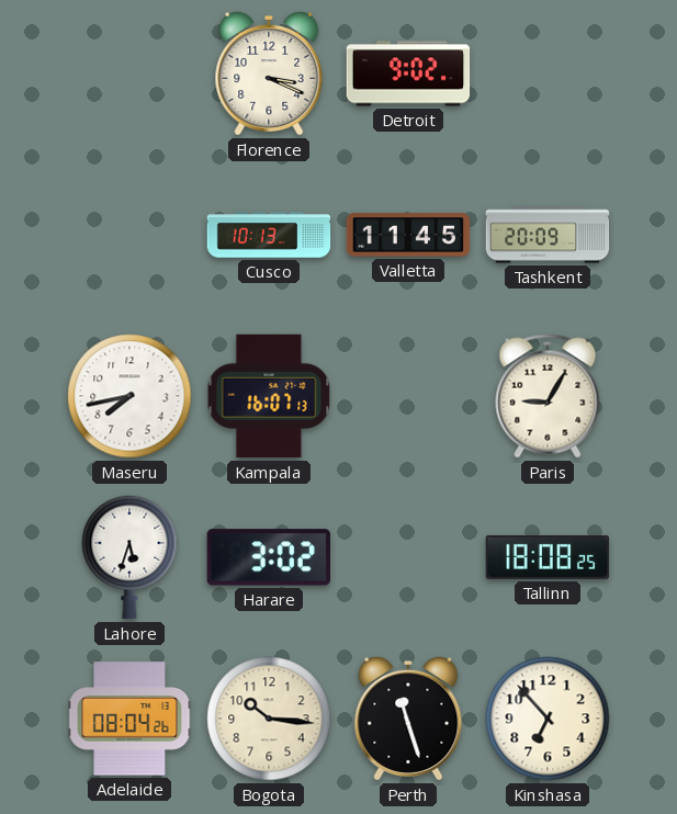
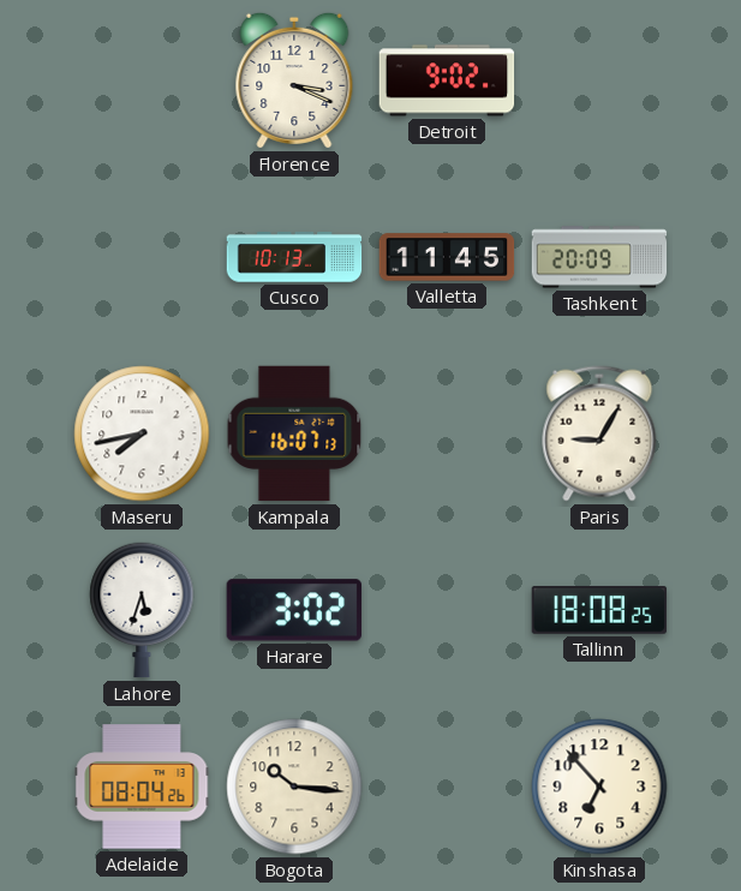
Perth: 11:27 -> none
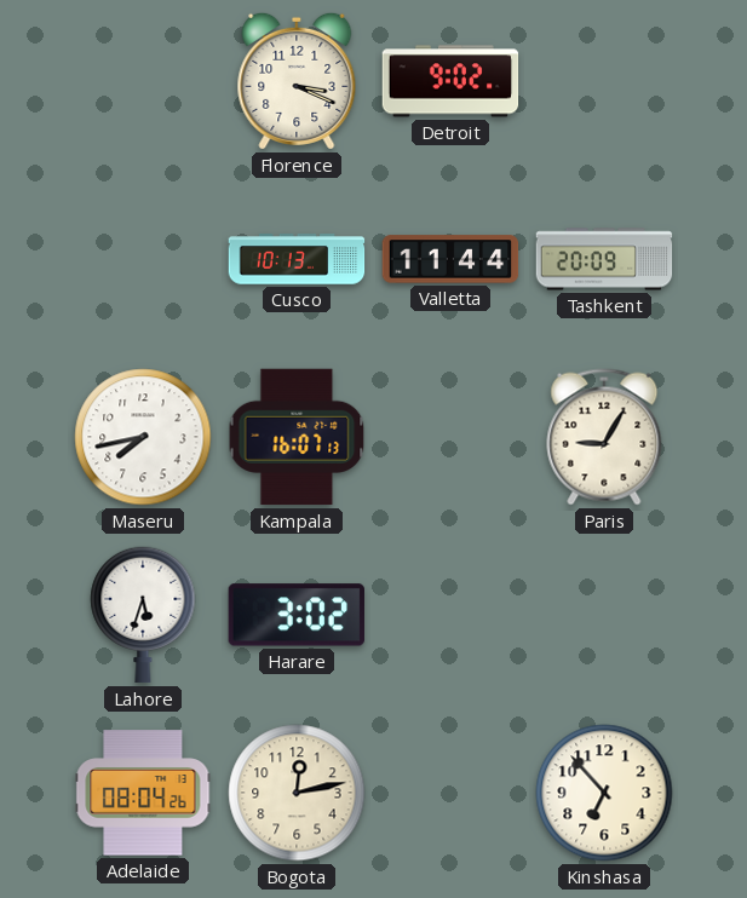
Valletta: 11:45 -> 11:44
Tallinn: 18:08 -> none
Bogota: 10:16 -> 12:13
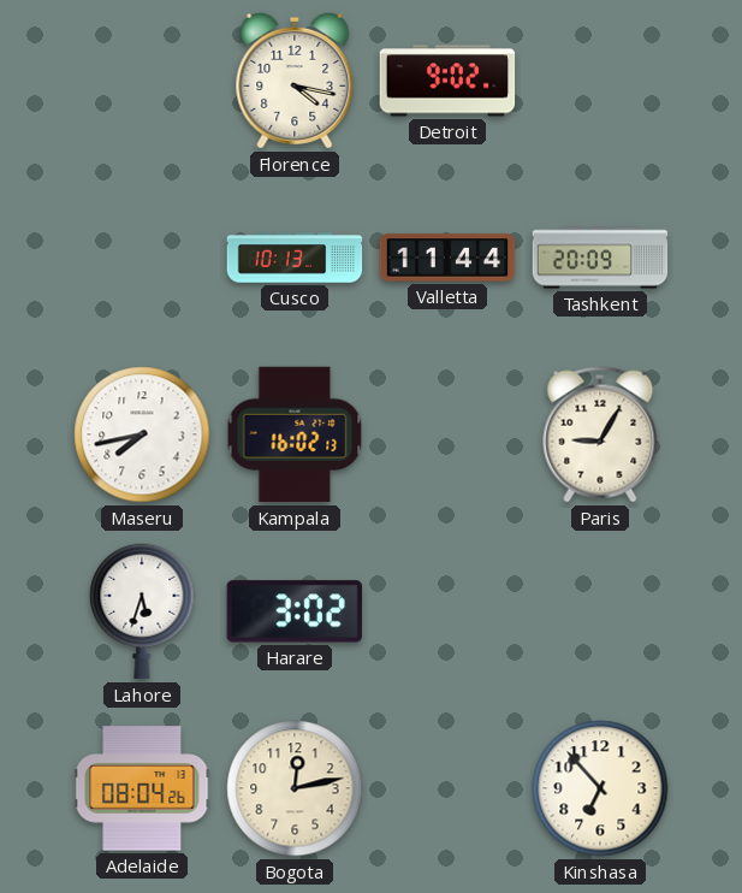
Florence: 3:19 -> 4:17
Kampala: 16:07 -> 16:02
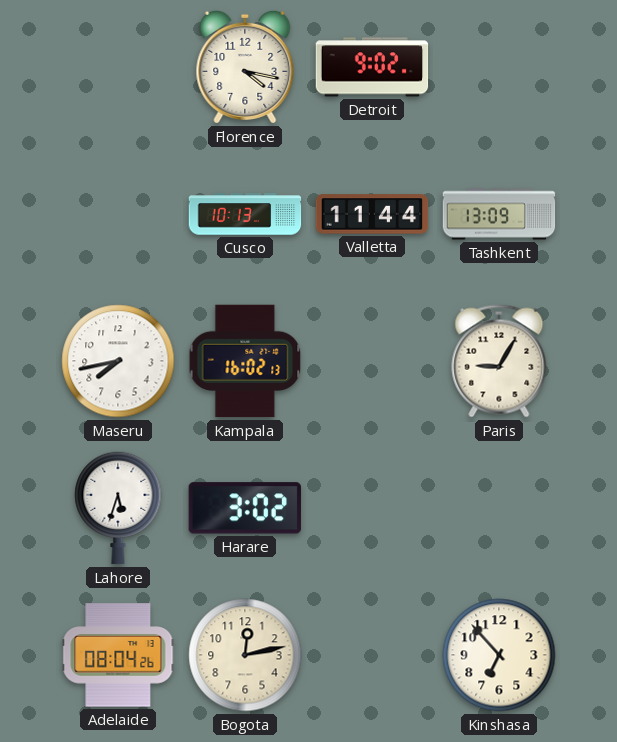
Tashkent: 20:09 -> 13:09
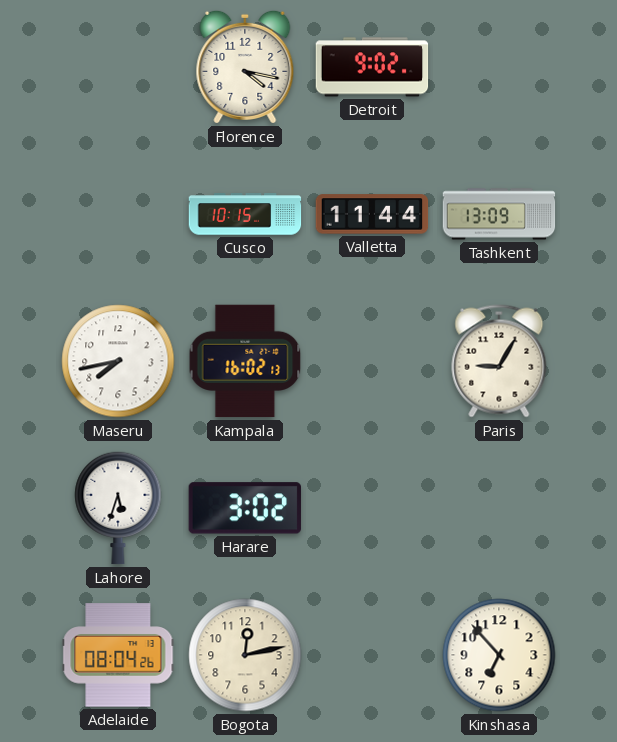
Cusco: 10:13 -> 10:15
